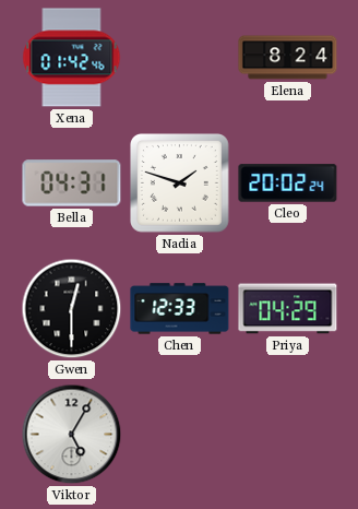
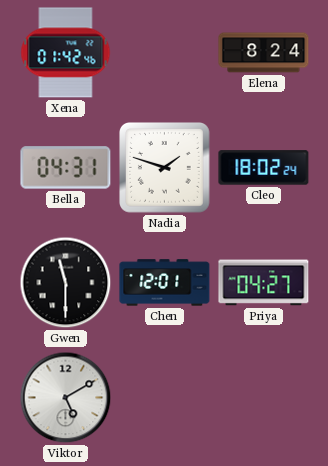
Cleo: 20:02 -> 18:02
Gwen: 12:30 -> 11:30
Chen: 12:33 -> 12:01
Priya: 04:29 -> 04:27
Viktor: 5:05 -> 5:10
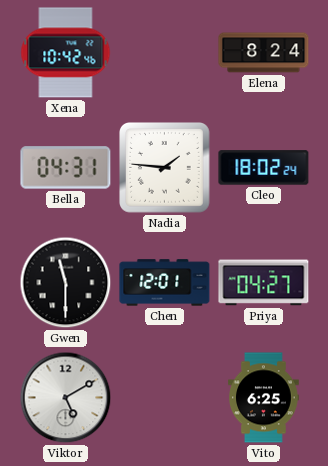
Xena: 01:42 -> 10:42
Nadia: 1:48 -> 1:46
Vito: none -> 6:25
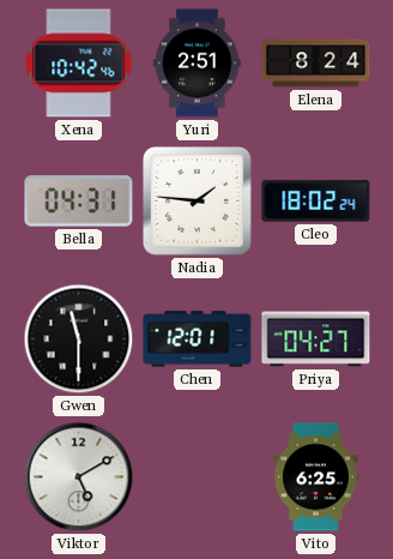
Yuri: none -> 2:51
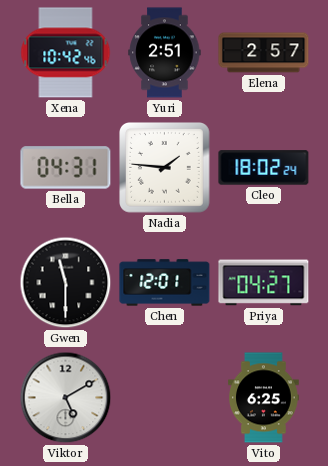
Elena: 8:24 -> 2:57
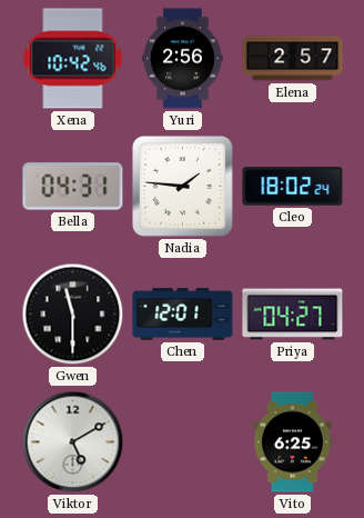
Yuri: 2:51 -> 2:56
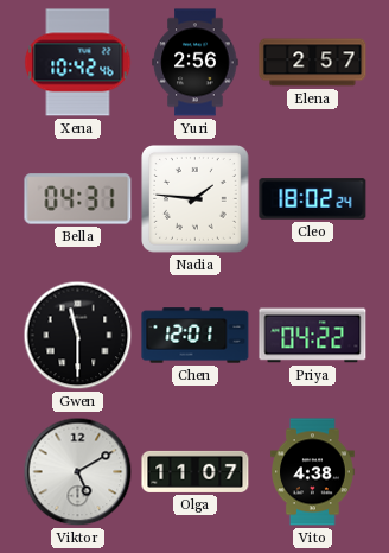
Priya: 04:27 -> 04:22
Olga: none -> 11:07
Vito: 6:25 -> 4:38
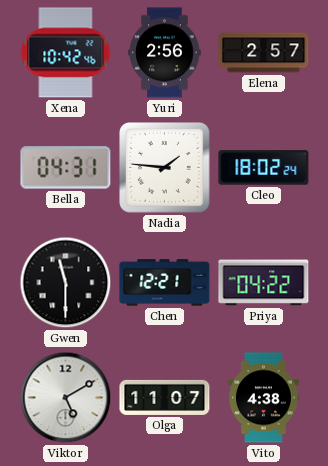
Chen: 12:01 -> 12:21
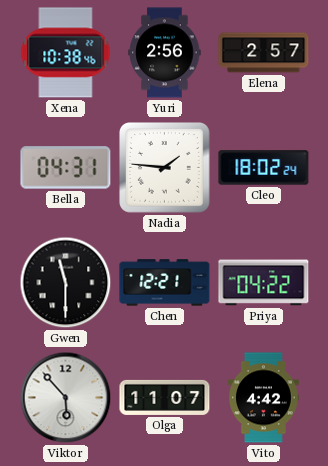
Xena: 10:42 -> 10:38
Viktor: 5:10 -> 5:53
Vito: 4:38 -> 4:42
